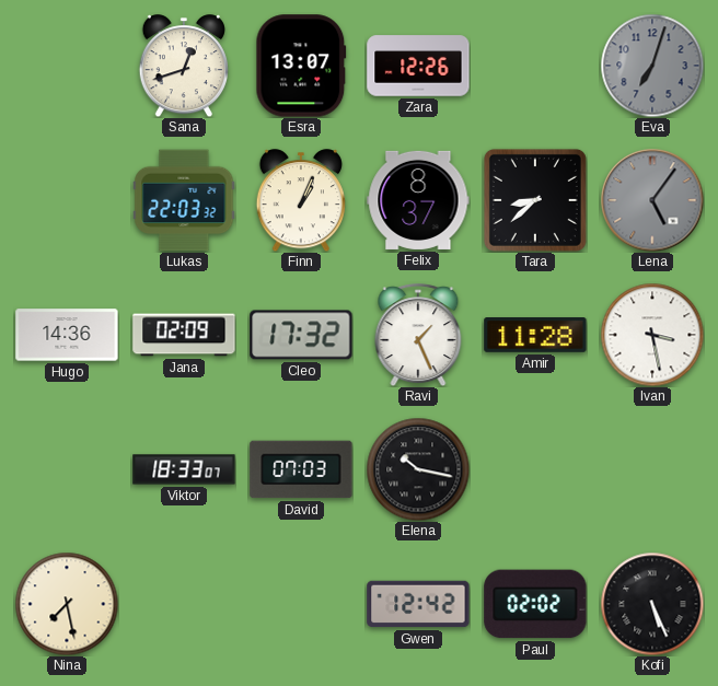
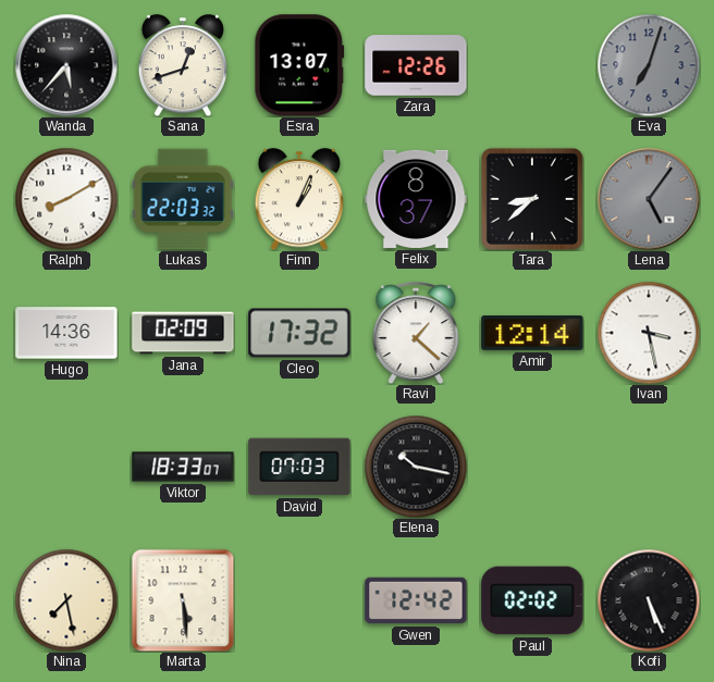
Wanda: none -> 5:37
Ralph: none -> 8:10
Ravi: 1:26 -> 1:22
Amir: 11:28 -> 12:14
Marta: none -> 5:29
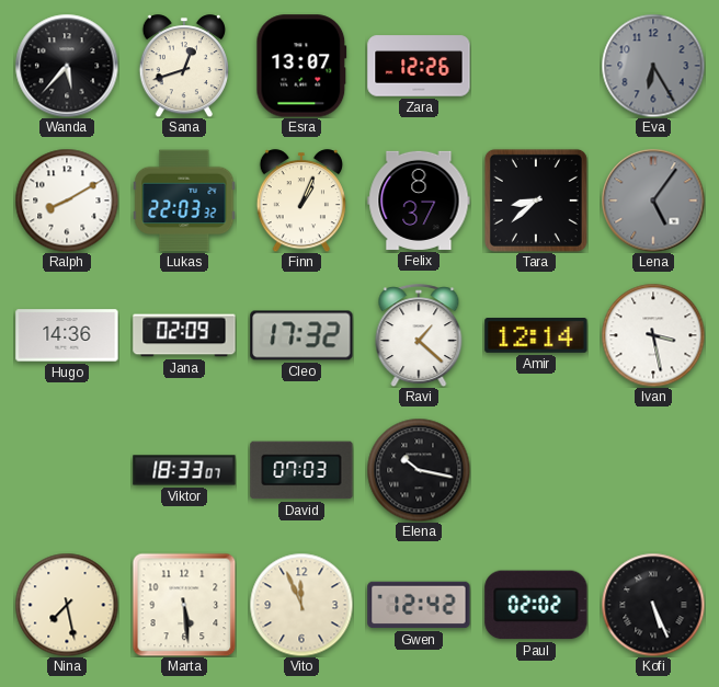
Eva: 7:03 -> 6:25
Vito: none -> 11:56
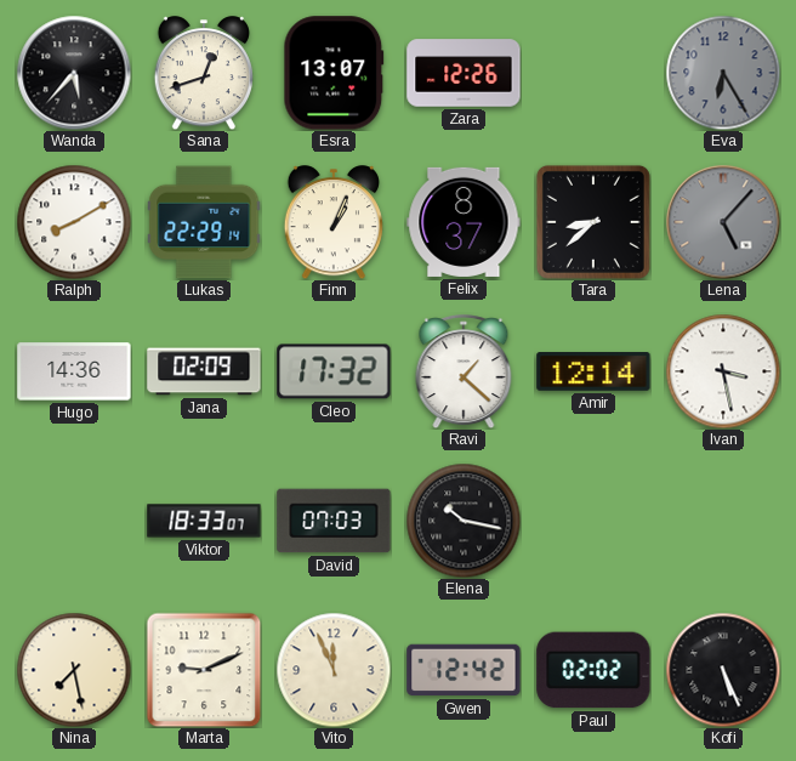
Lukas: 22:03 -> 22:29
Lena: 5:06 -> 5:07
Marta: 5:29 -> 9:11
